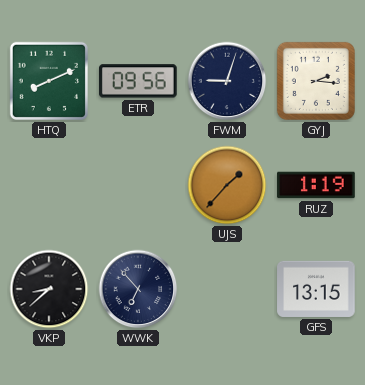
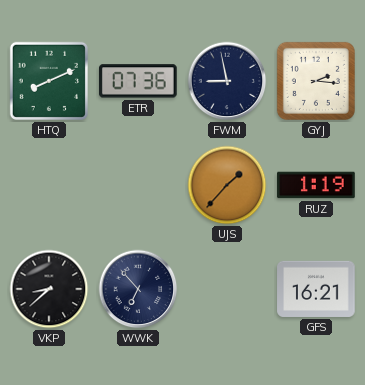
ETR: 09:56 -> 07:36
FWM: 9:03 -> 8:58
GFS: 13:15 -> 16:21
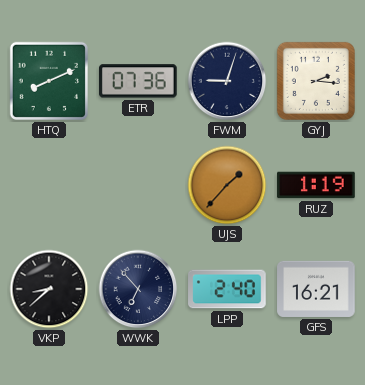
FWM: 8:58 -> 9:03
LPP: none -> 2:40
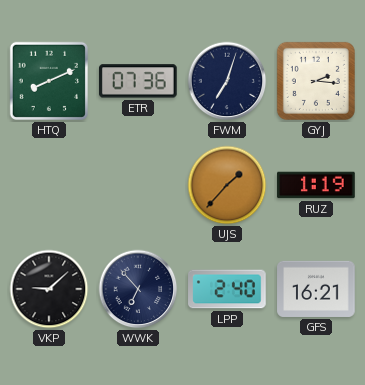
FWM: 9:03 -> 7:03
VKP: 8:38 -> 9:08
